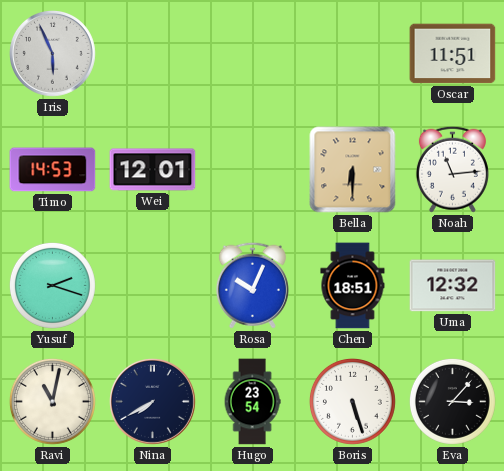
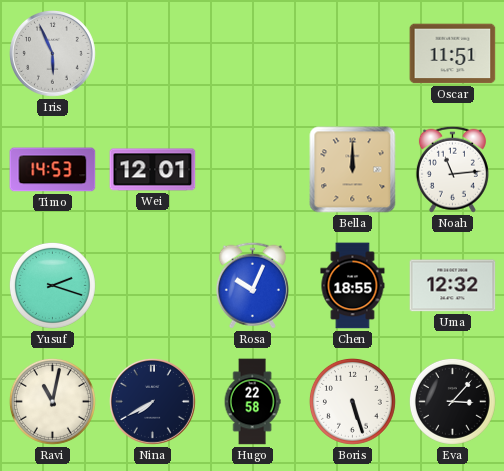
Bella: 6:30 -> 12:00
Chen: 18:51 -> 18:55
Hugo: 23:54 -> 22:58
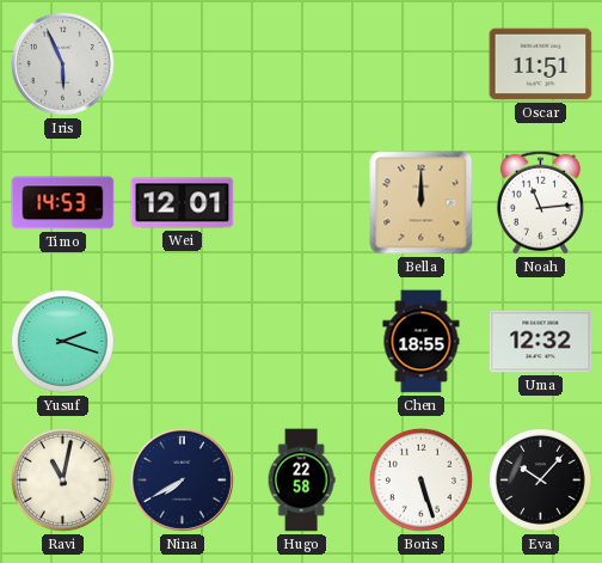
Rosa: 10:04 -> none
Eva: 3:07 -> 10:07
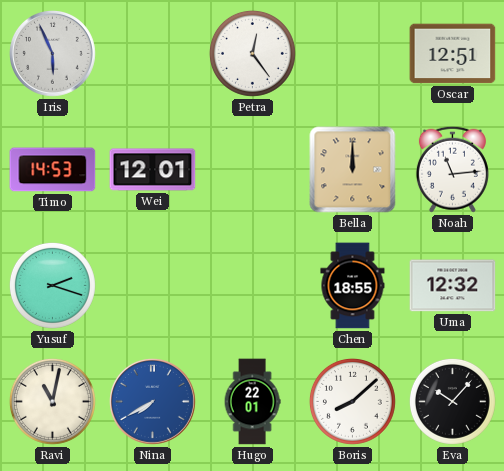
Petra: none -> 12:24
Oscar: 11:51 -> 12:51
Nina dial: navy -> blue
Hugo: 22:58 -> 22:01
Boris: 5:27 -> 8:08
